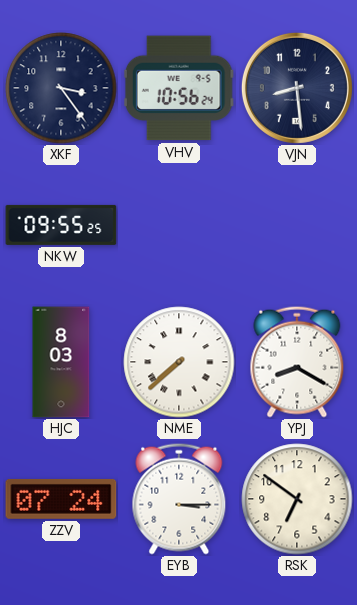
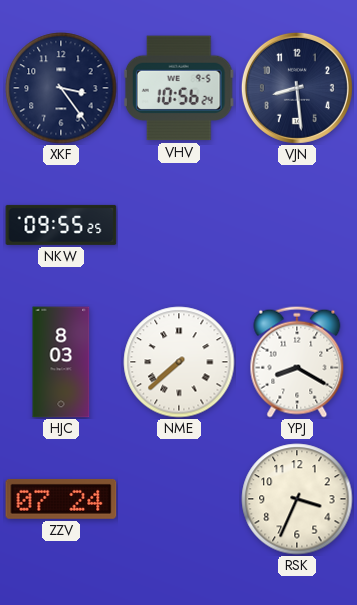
EYB: 3:15 -> none
RSK: 6:51 -> 3:34
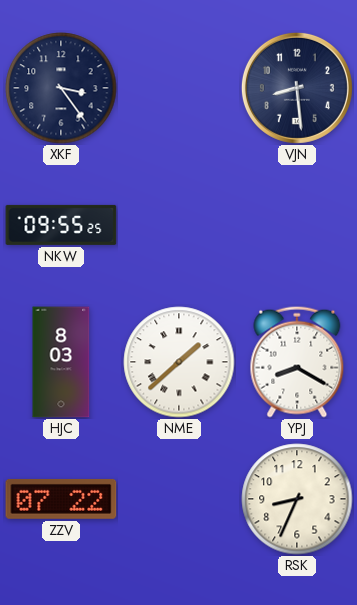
VHV: 10:56 -> none
NME: 7:38 -> 1:38
ZZV: 07:24 -> 07:22
RSK: 3:34 -> 8:34
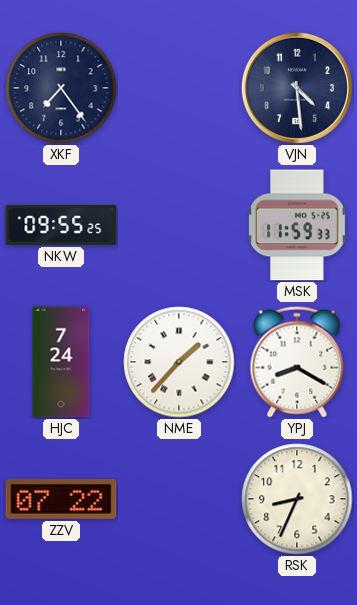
XKF: 3:24 -> 7:24
VJN: 8:29 -> 4:29
MSK: none -> 11:59
HJC: 8:03 -> 7:24
NME: 1:38 -> 1:37
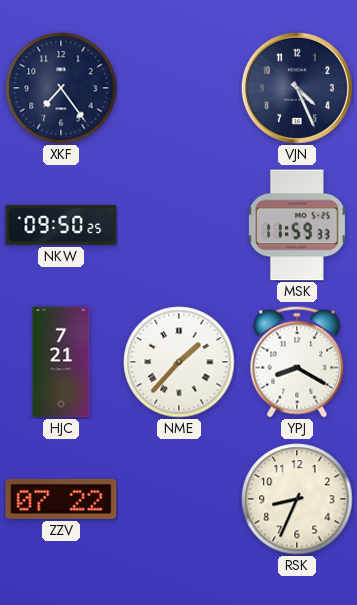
VJN: 4:29 -> 4:26
NKW: 09:55 -> 09:50
HJC: 7:24 -> 7:21
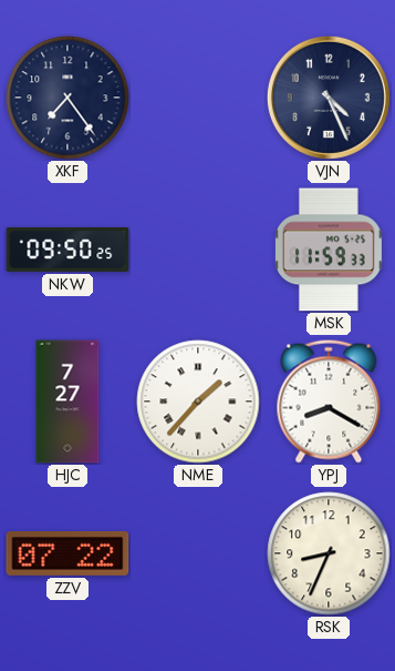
HJC: 7:21 -> 7:27
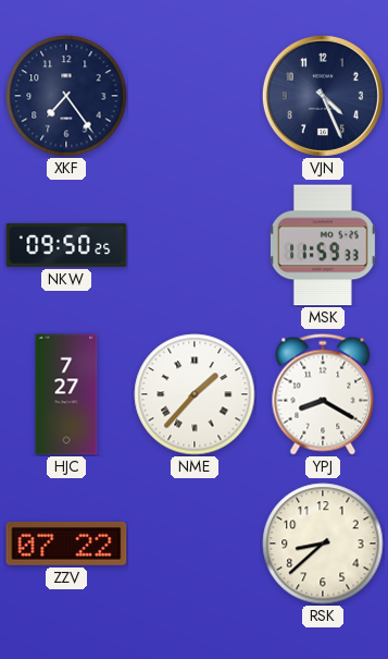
RSK: 8:34 -> 8:38
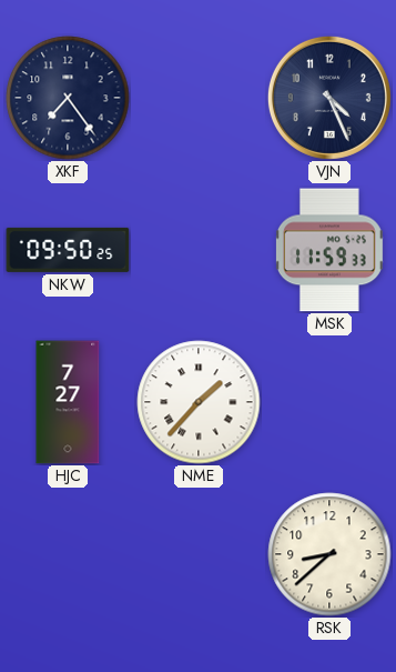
YPJ: 8:20 -> none
ZZV: 07:22 -> none
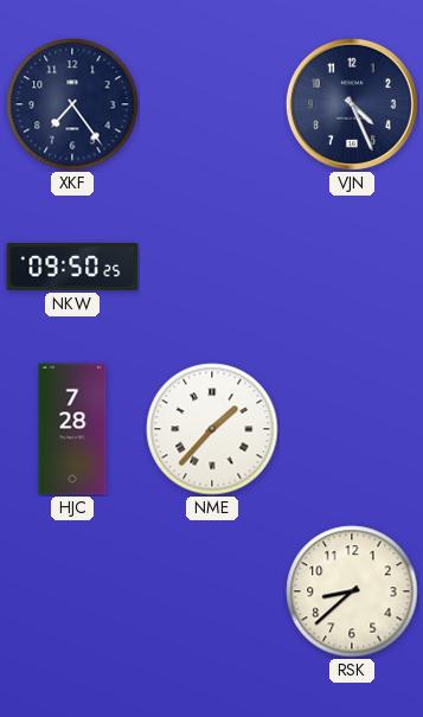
MSK: 11:59 -> none
HJC: 7:27 -> 7:28
